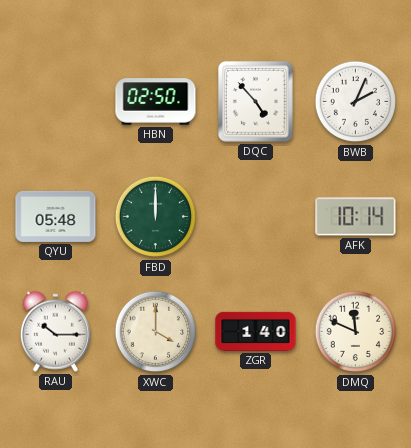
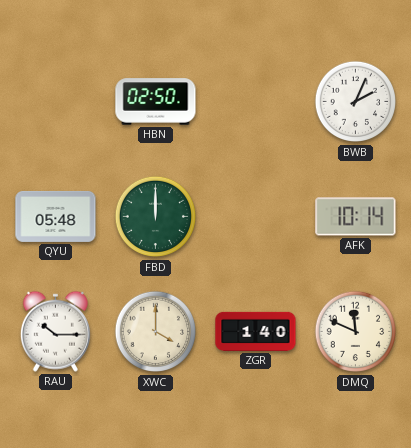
DQC: 4:53 -> none
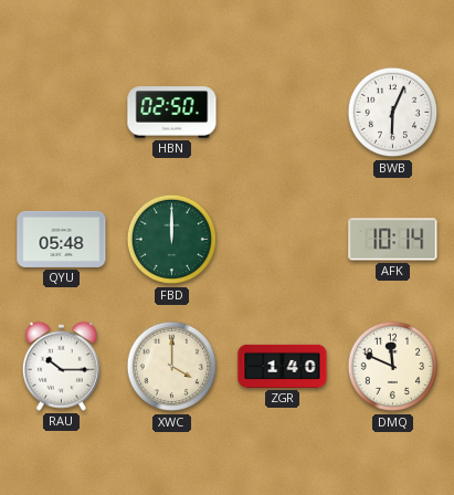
BWB: 2:04 -> 6:04
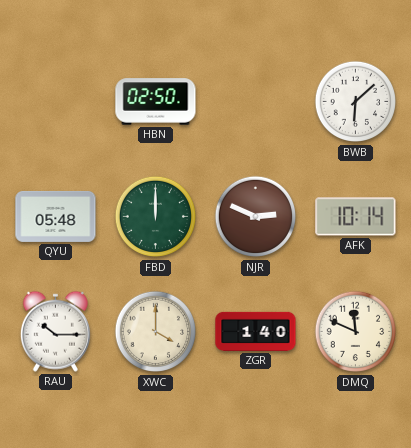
BWB: 6:04 -> 6:08
NJR: none -> 2:49
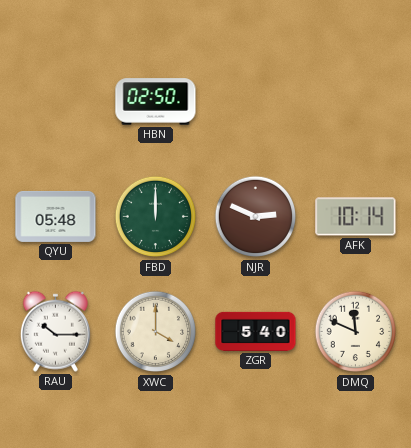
BWB: 6:08 -> none
ZGR: 1:40 -> 5:40
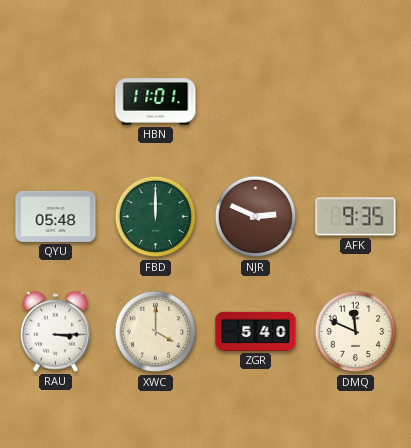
HBN: 02:50 -> 11:01
AFK: 10:14 -> 9:35
RAU: 10:15 -> 3:15
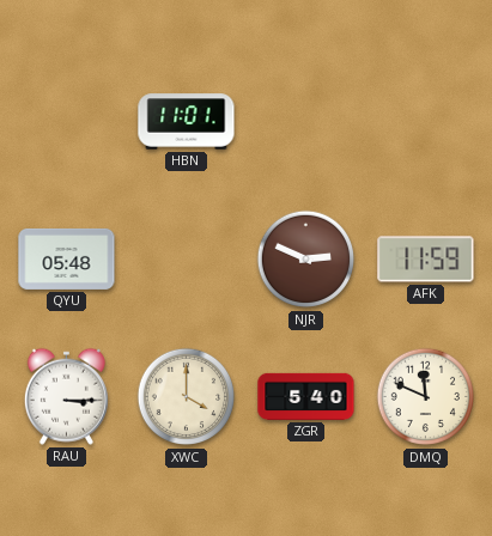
FBD: 12:00 -> none
AFK: 9:35 -> 11:59
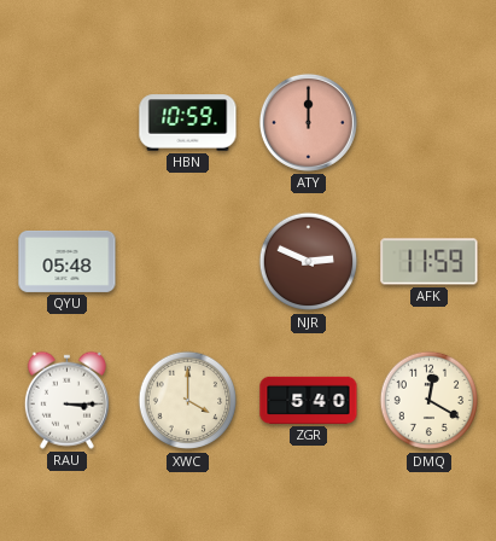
HBN: 11:01 -> 10:59
ATY: none -> 12:00
DMQ: 11:49 -> 12:20
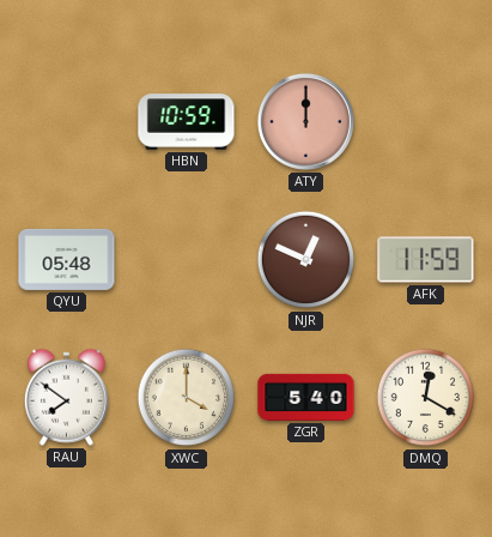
NJR: 2:49 -> 12:49
RAU: 3:15 -> 7:51
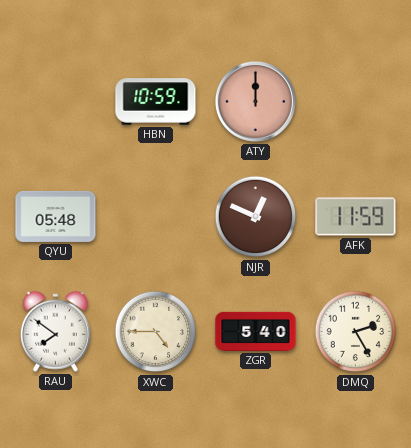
XWC: 4:00 -> 4:45
DMQ: 12:20 -> 2:25
